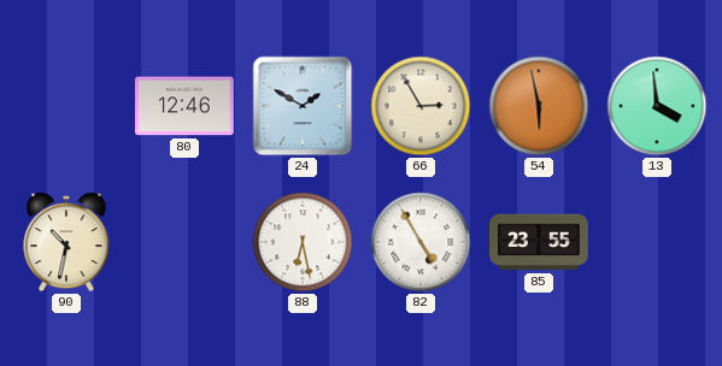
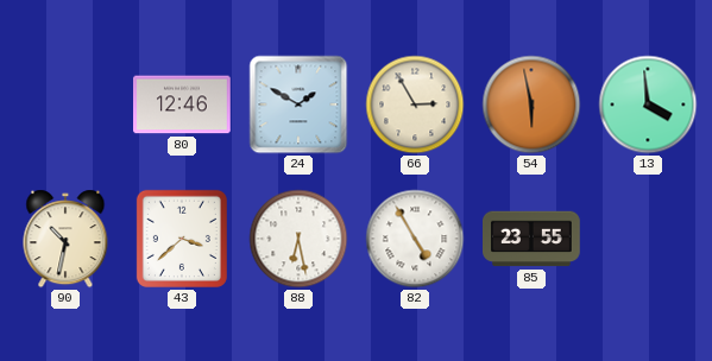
43: none -> 3:38
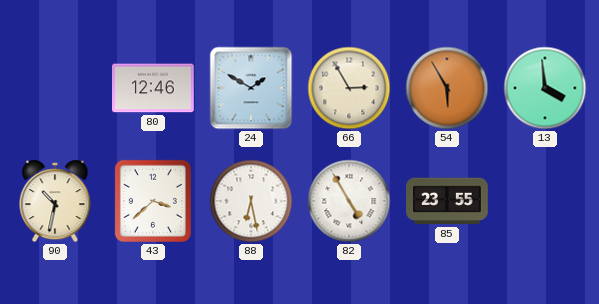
54: 5:58 -> 5:55
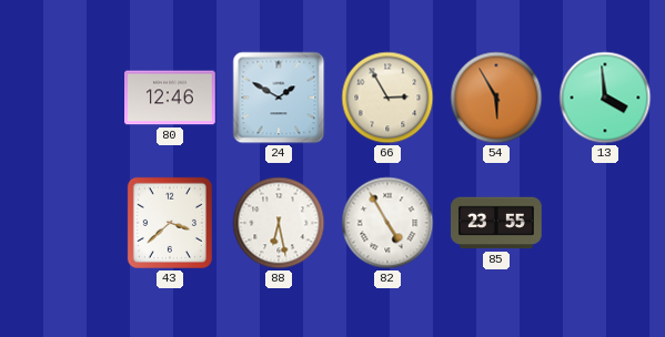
90: 10:32 -> none
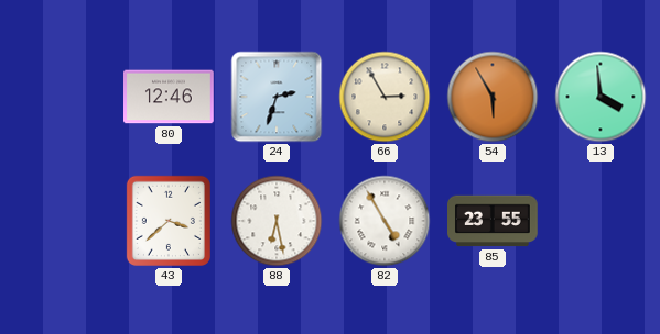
24: 1:50 -> 2:33
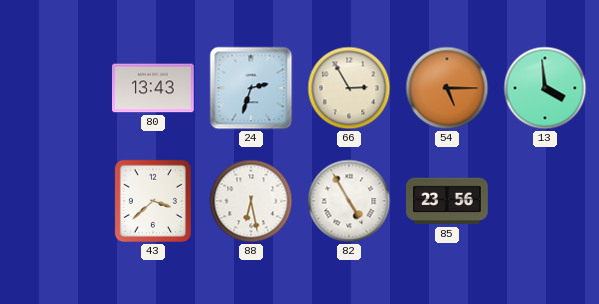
80: 12:46 -> 13:43
54: 5:55 -> 5:15
85: 23:55 -> 23:56
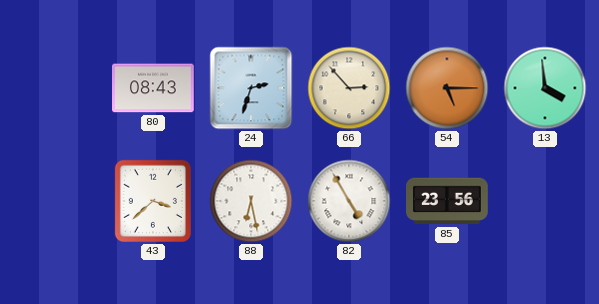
80: 13:43 -> 08:43
66: 2:55 -> 2:53
